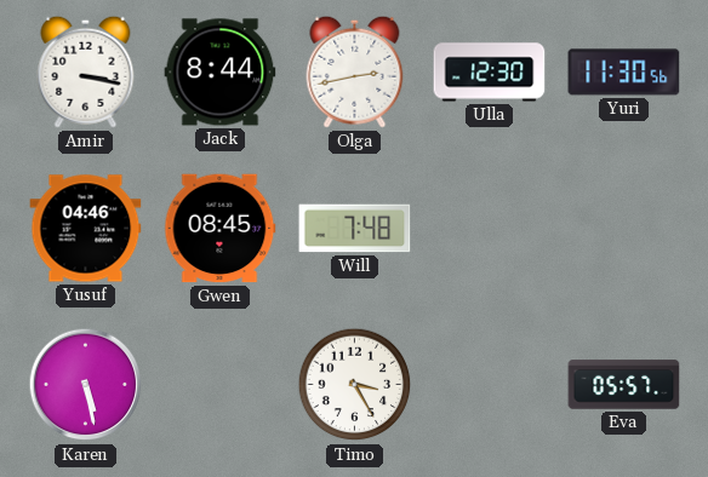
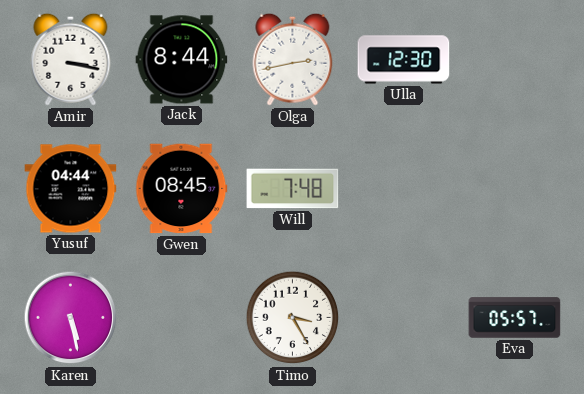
Yuri: 11:30 -> none
Yusuf: 04:46 -> 04:44
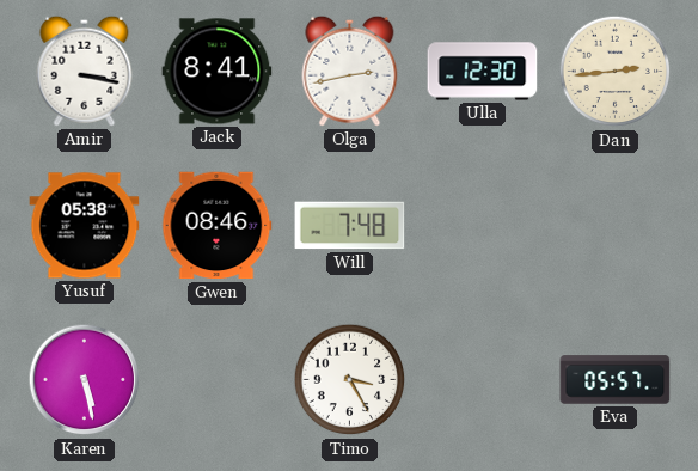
Jack: 8:44 -> 8:41
Dan: none -> 2:44
Yusuf: 04:44 -> 05:38
Gwen: 08:45 -> 08:46
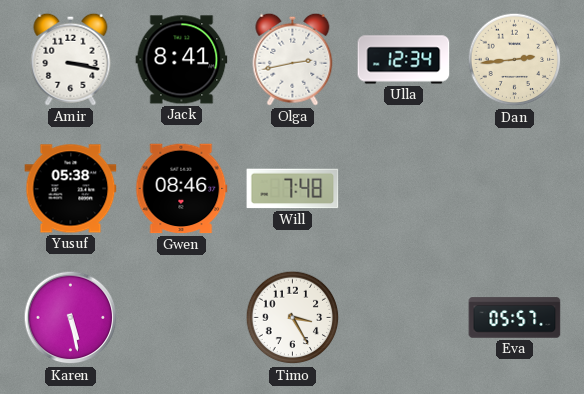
Ulla: 12:30 -> 12:34
